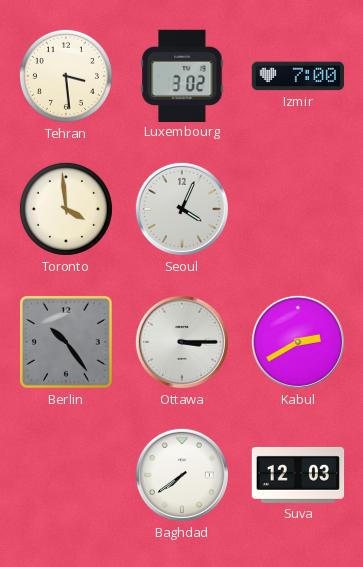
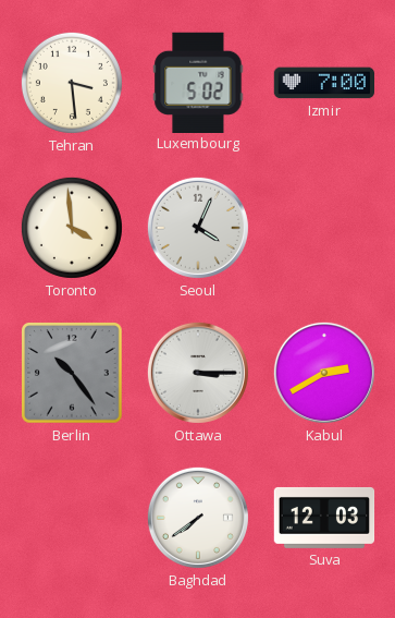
Luxembourg: 3:02 -> 5:02
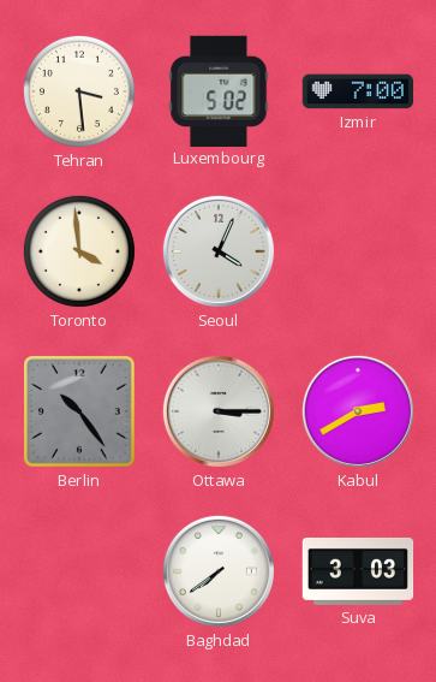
Suva: 12:03 -> 3:03
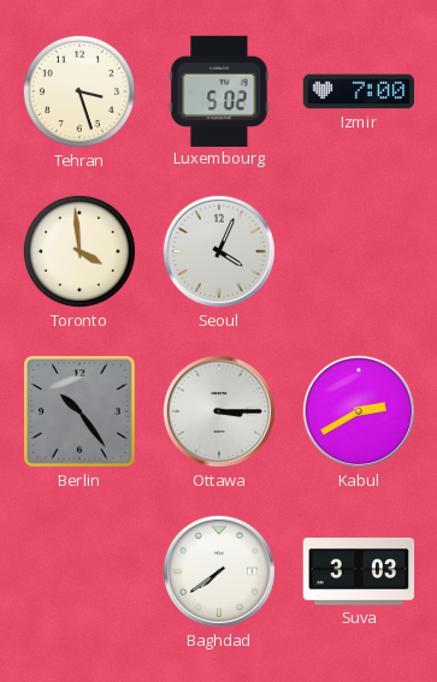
Tehran: 3:29 -> 3:27
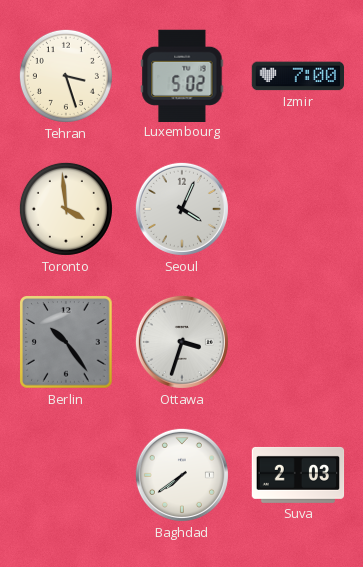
Ottawa: 3:15 -> 3:33
Kabul: 2:40 -> none
Suva: 3:03 -> 2:03
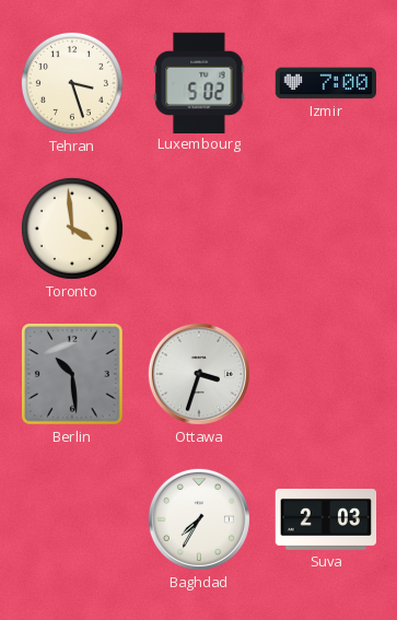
Seoul: 4:04 -> none
Berlin: 10:24 -> 10:29
Baghdad: 7:39 -> 7:35
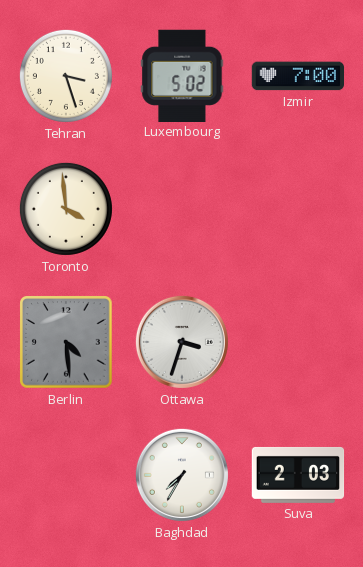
Berlin: 10:29 -> 4:29
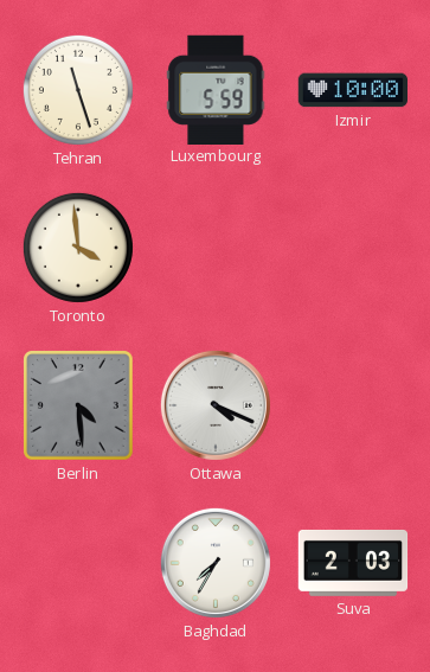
Tehran: 3:27 -> 11:27
Luxembourg: 5:02 -> 5:59
Izmir: 7:00 -> 10:00
Ottawa: 3:33 -> 4:19
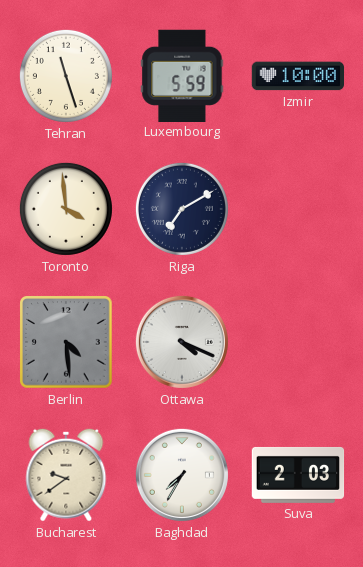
Riga: none -> 7:10
Bucharest: none -> 9:39
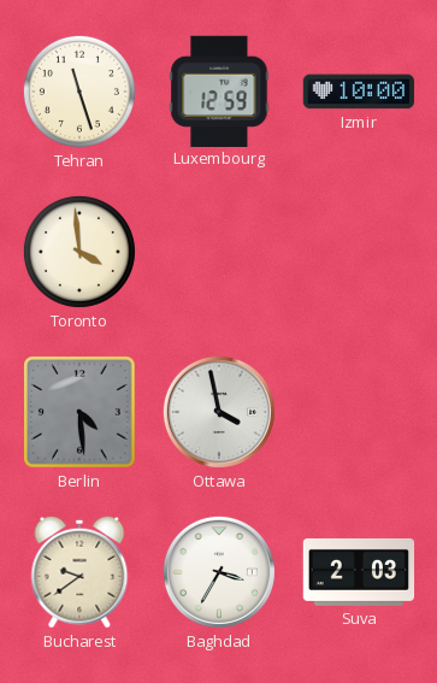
Luxembourg: 5:59 -> 12:59
Riga: 7:10 -> none
Ottawa: 4:19 -> 3:58
Baghdad: 7:35 -> 3:35
